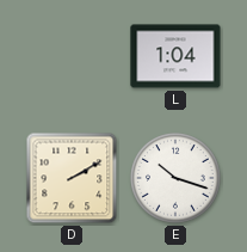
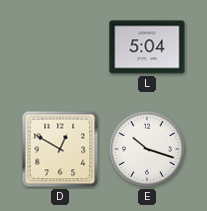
L: 1:04 -> 5:04
D: 2:10 -> 12:50
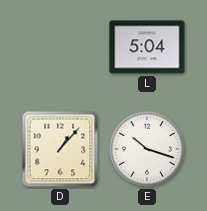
D: 12:50 -> 1:07
